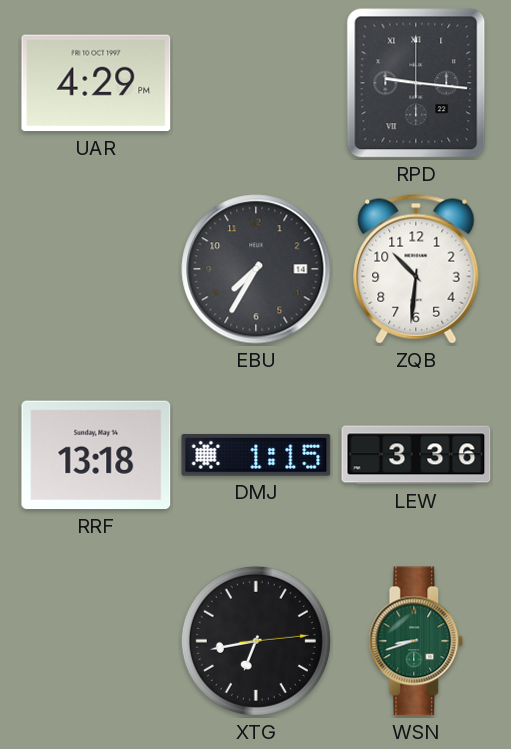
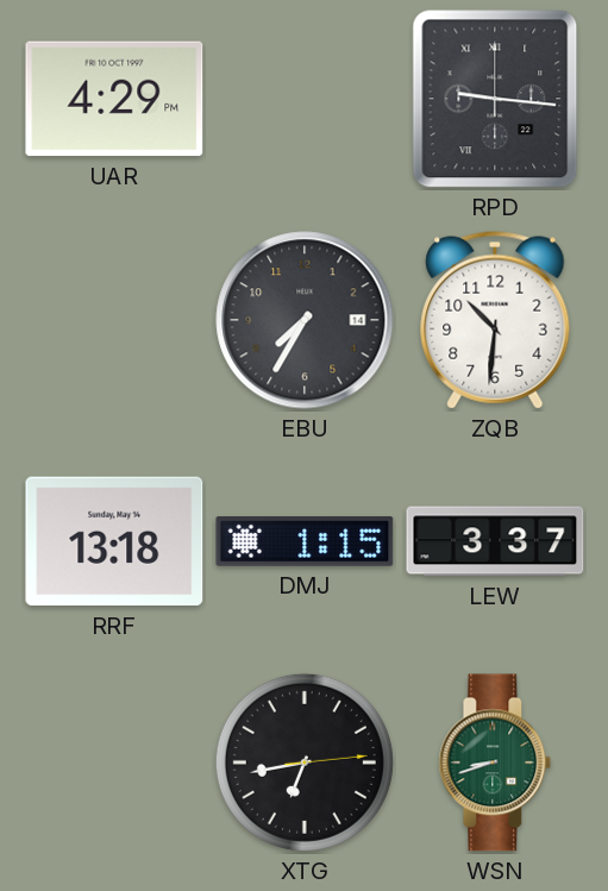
LEW: 3:36 -> 3:37
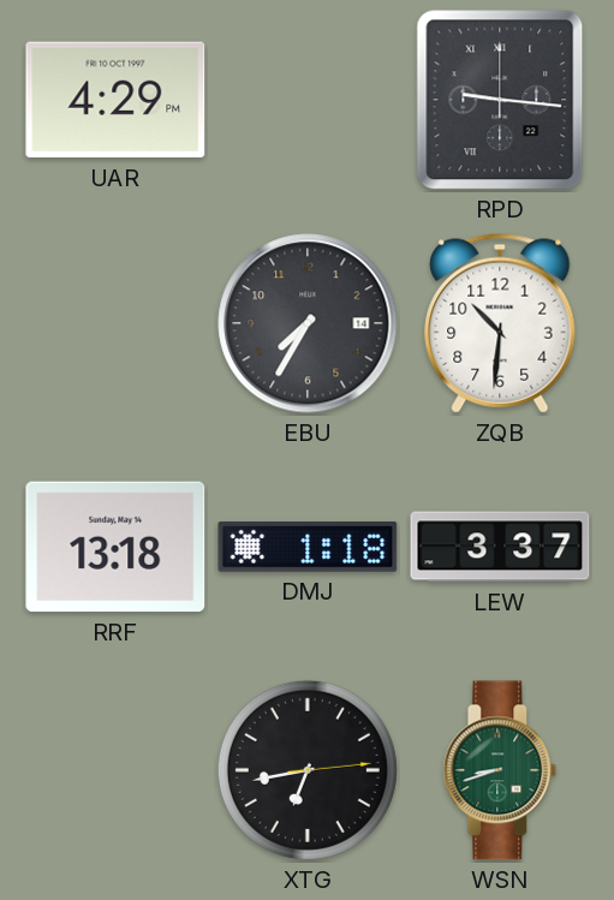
DMJ: 1:15 -> 1:18
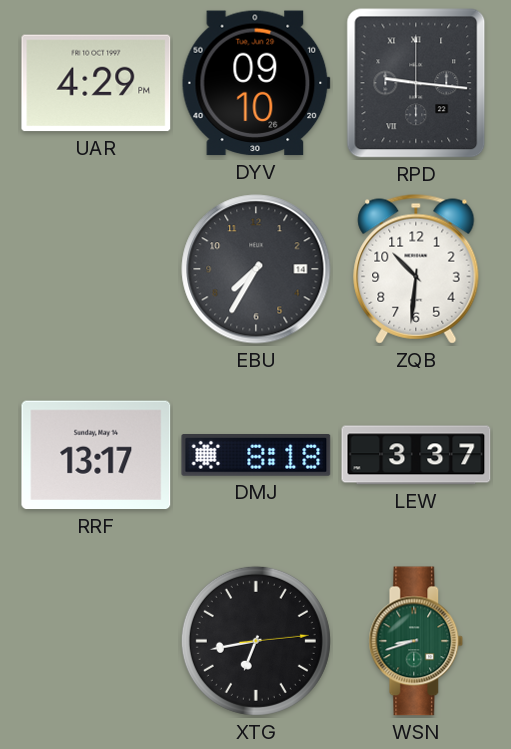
DYV: none -> 09:10
RRF: 13:18 -> 13:17
DMJ: 1:18 -> 8:18
